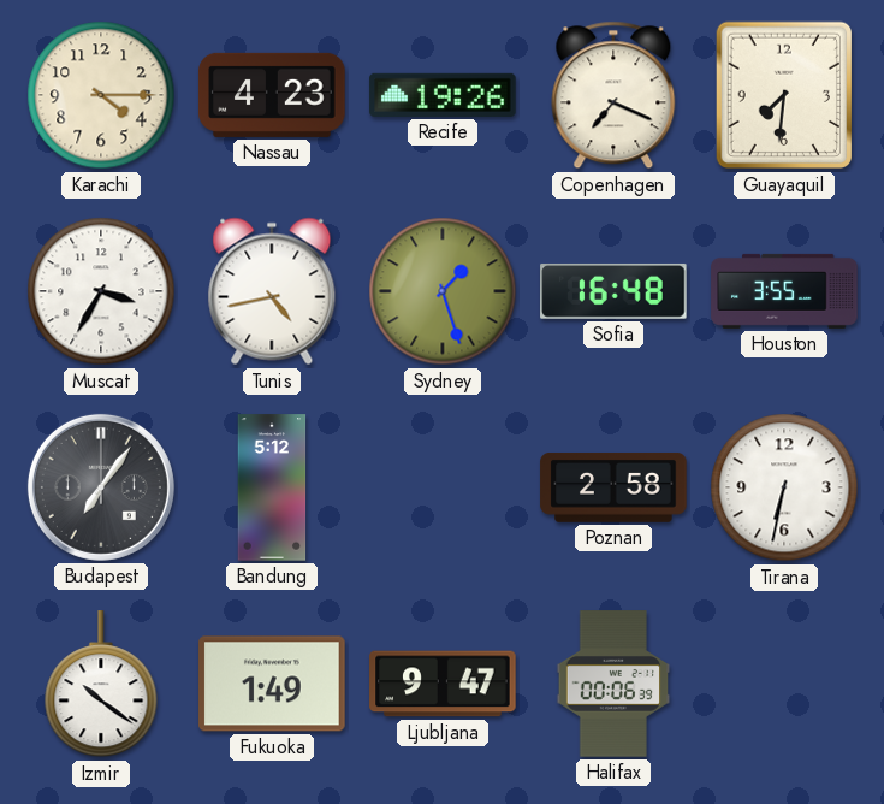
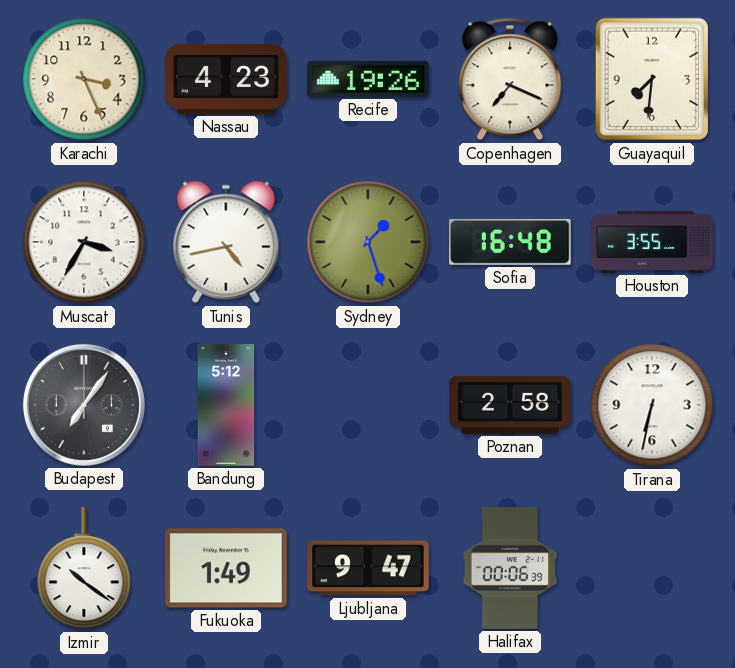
Karachi: 4:15 -> 3:26
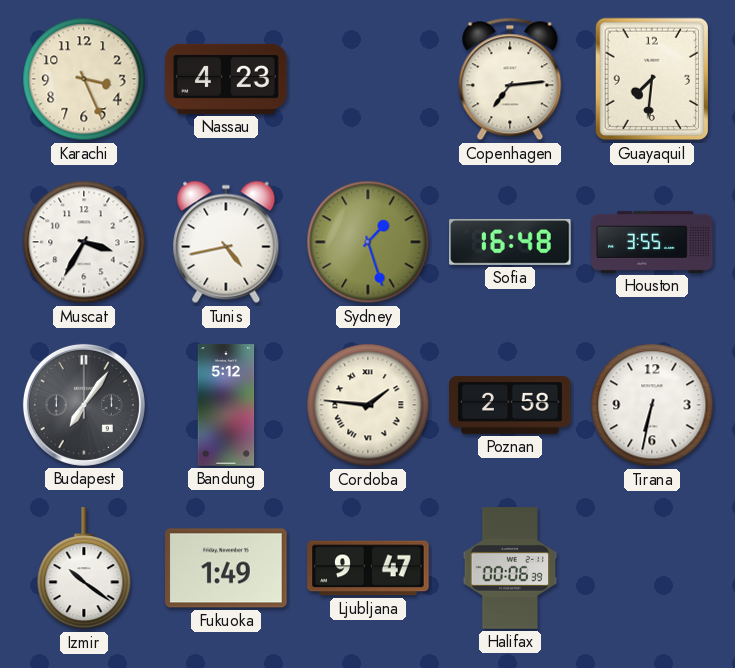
Recife: 19:26 -> none
Copenhagen: 7:19 -> 7:14
Cordoba: none -> 1:46
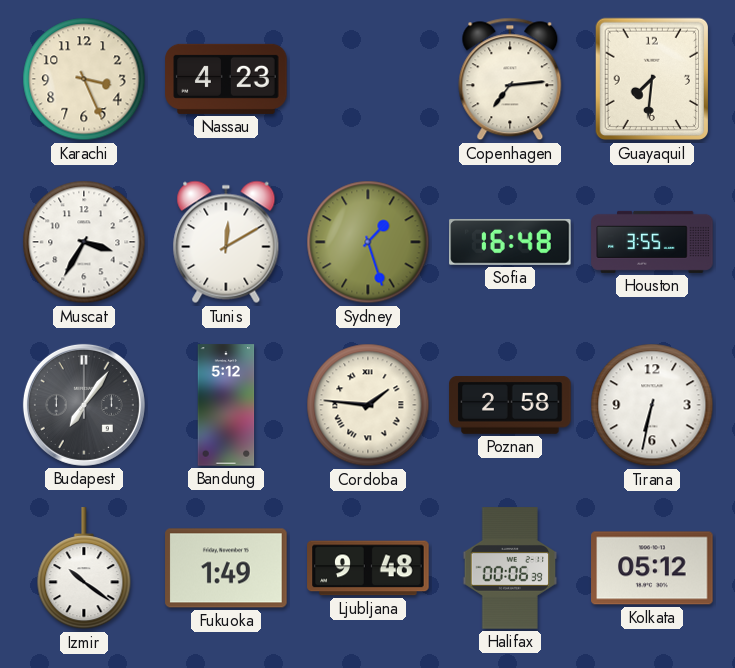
Tunis: 4:43 -> 12:10
Ljubljana: 9:47 -> 9:48
Kolkata: none -> 05:12
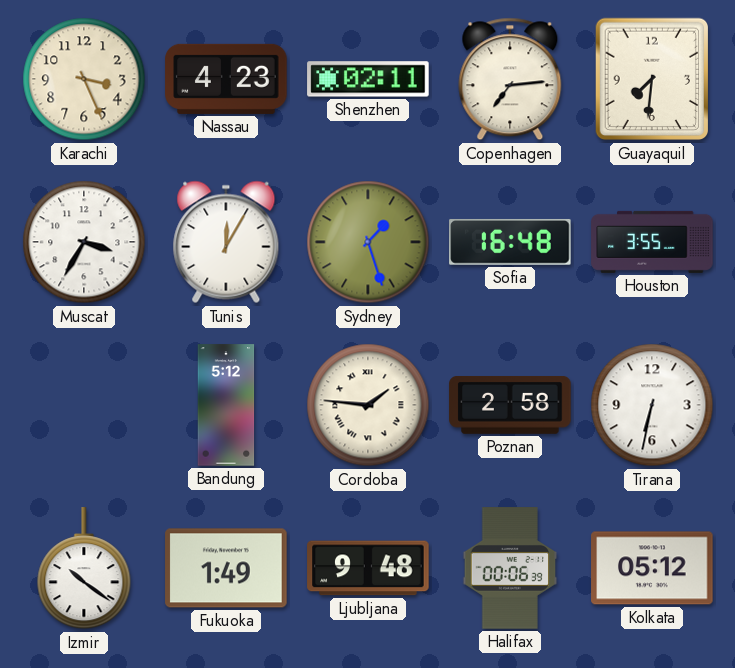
Shenzhen: none -> 02:11
Tunis: 12:10 -> 12:05
Budapest: 7:06 -> none
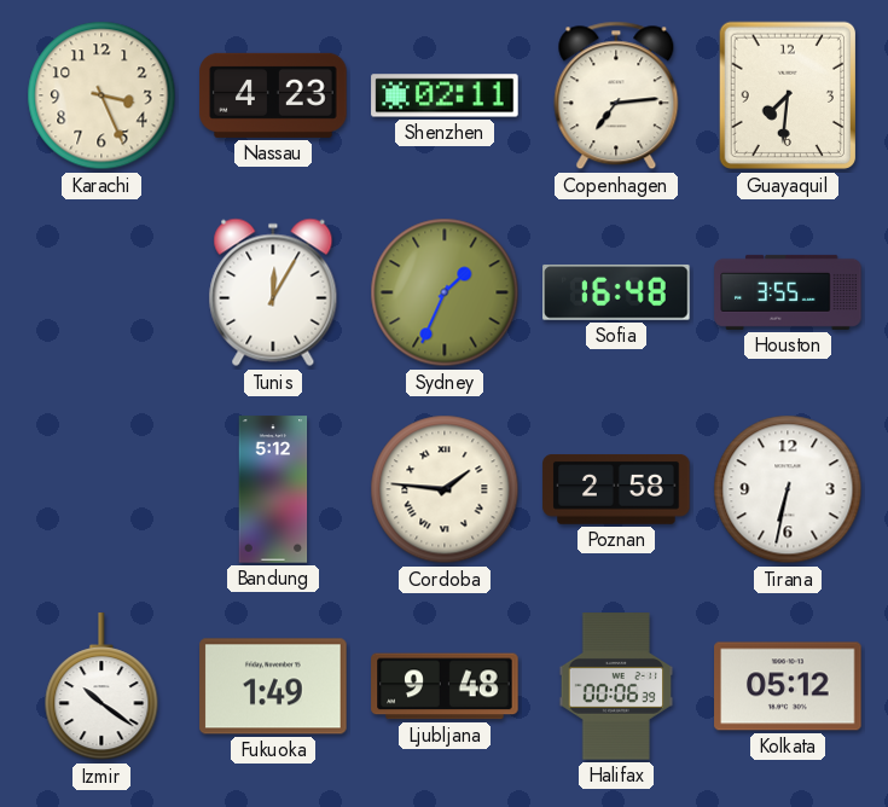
Muscat: 3:35 -> none
Sydney: 1:27 -> 1:34
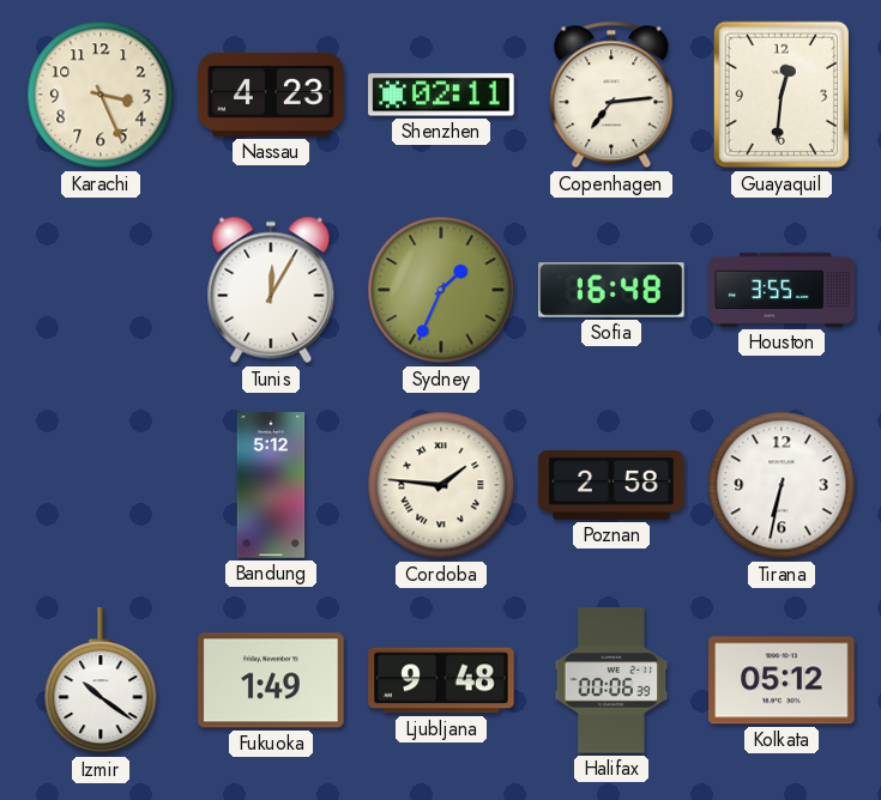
Guayaquil: 7:31 -> 12:31
